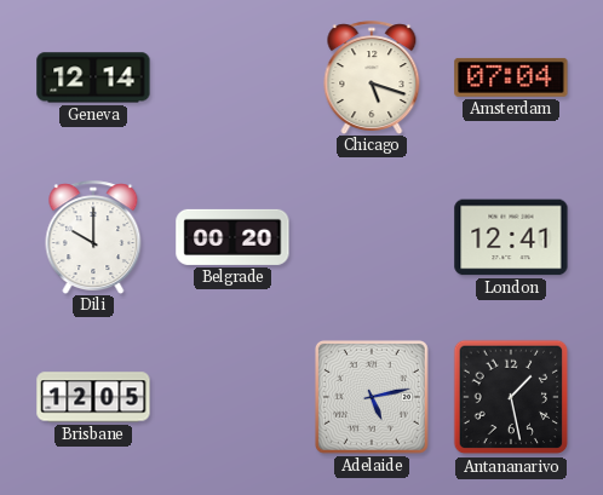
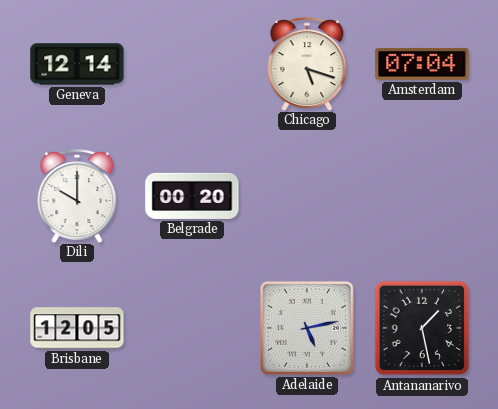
London: 12:41 -> none
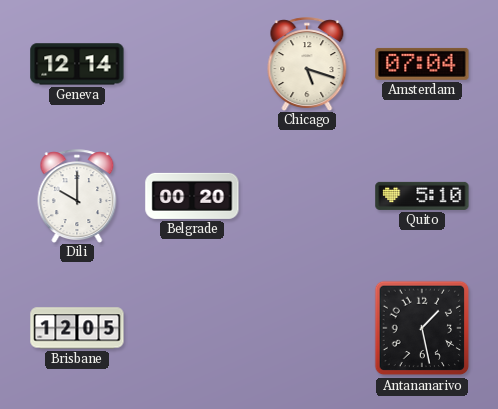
Quito: none -> 5:10
Adelaide: 5:13 -> none
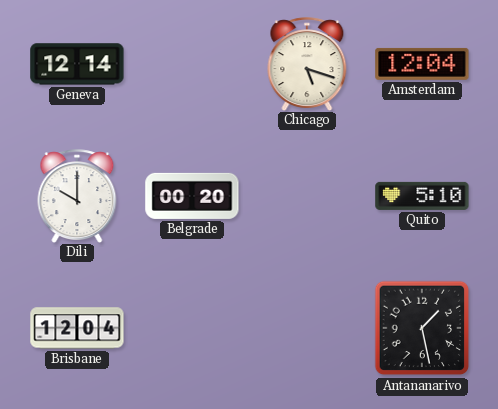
Amsterdam: 07:04 -> 12:04
Brisbane: 12:05 -> 12:04
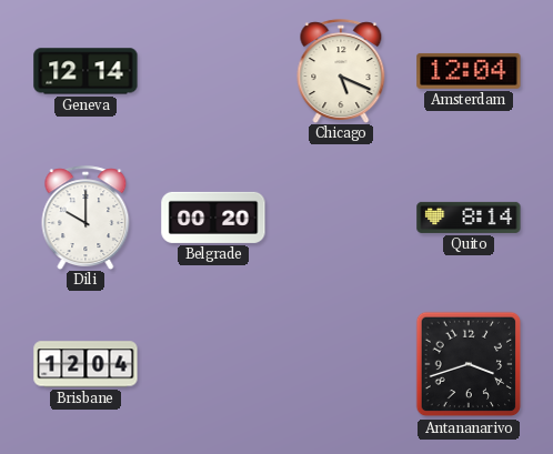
Chicago: 5:18 -> 5:19
Quito: 5:10 -> 8:14
Antananarivo: 1:28 -> 3:42
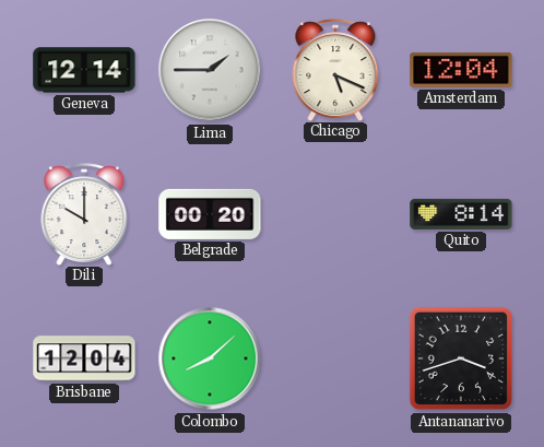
Lima: none -> 1:45
Colombo: none -> 8:08
